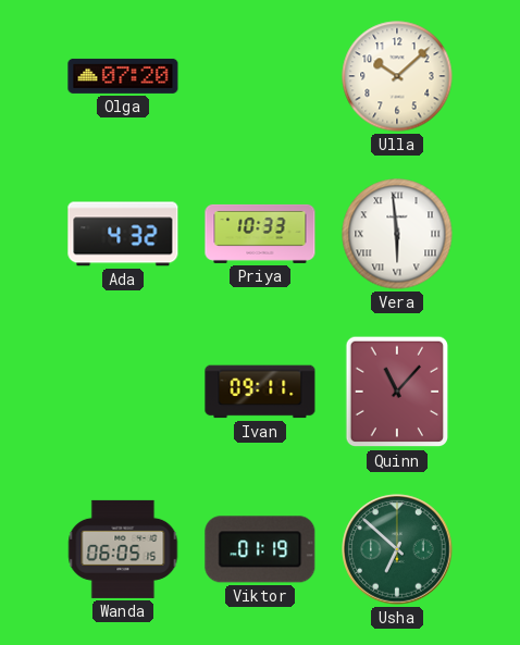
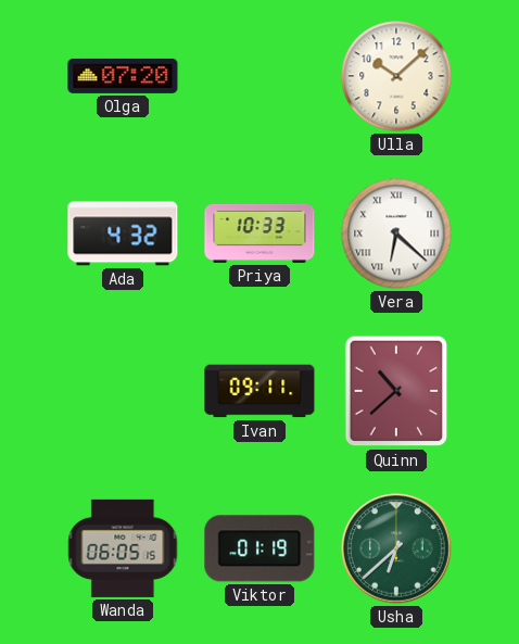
Vera: 5:59 -> 6:22
Quinn: 11:07 -> 10:38
Usha: 6:52 -> 6:38
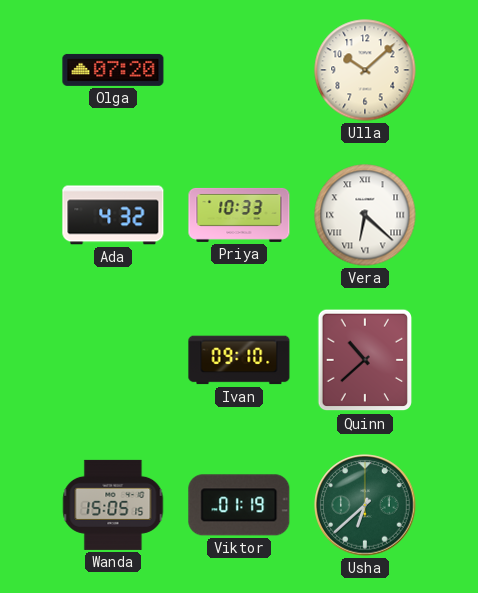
Ivan: 09:11 -> 09:10
Wanda: 06:05 -> 15:05
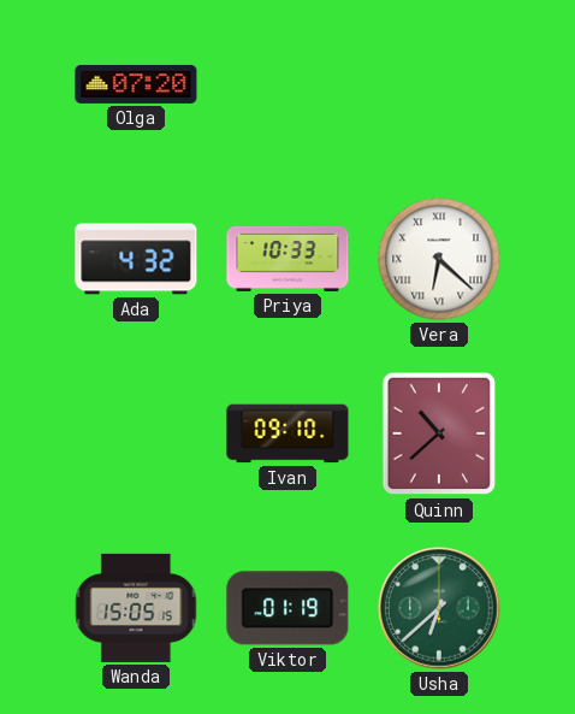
Ulla: 10:08 -> none
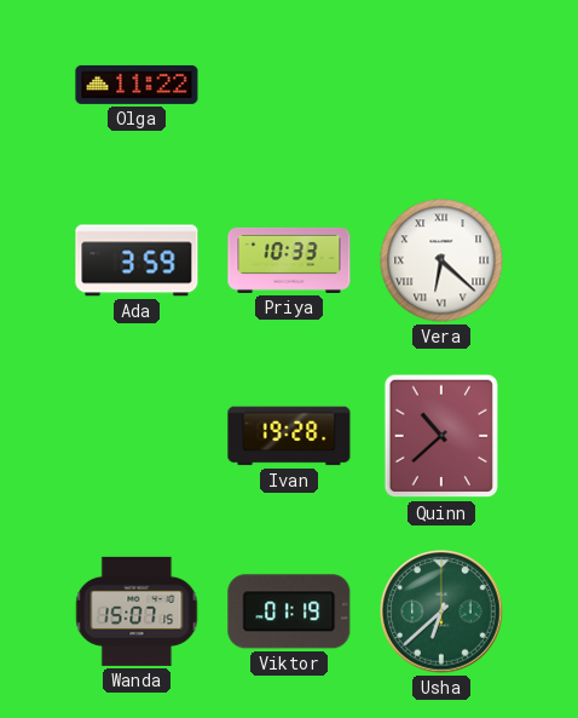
Olga: 07:20 -> 11:22
Ada: 4:32 -> 3:59
Ivan: 09:10 -> 19:28
Wanda: 15:05 -> 15:07
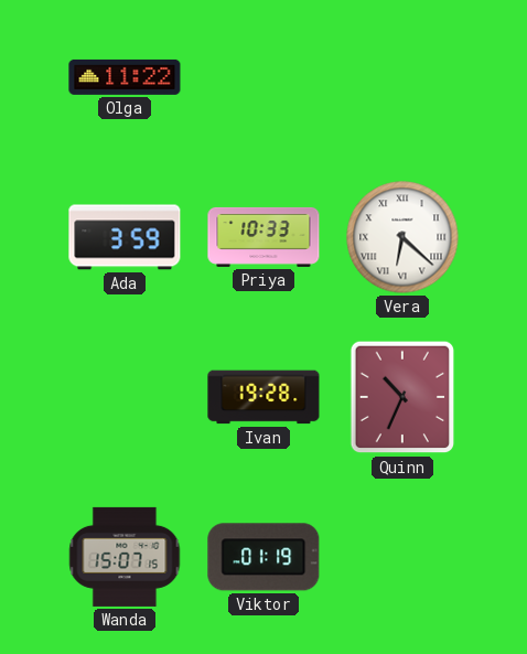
Quinn: 10:38 -> 10:34
Usha: 6:38 -> none
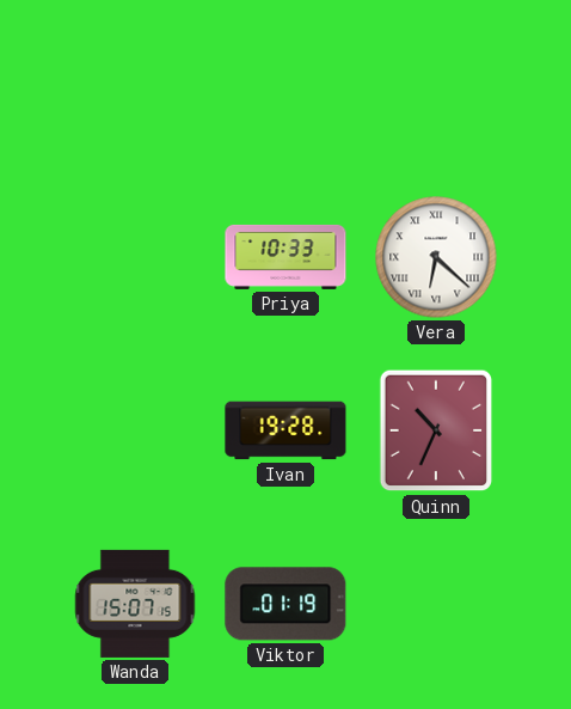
Olga: 11:22 -> none
Ada: 3:59 -> none
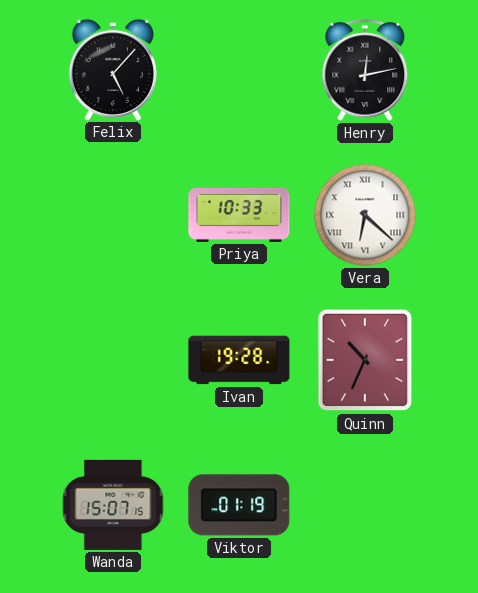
Felix: none -> 5:07
Henry: none -> 12:13
